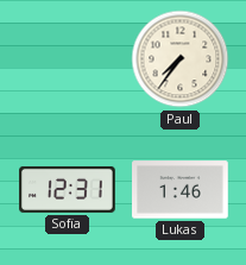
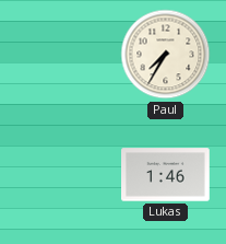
Paul: 7:36 -> 7:35
Sofia: 12:31 -> none
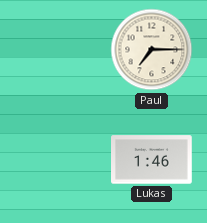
Paul: 7:35 -> 7:15
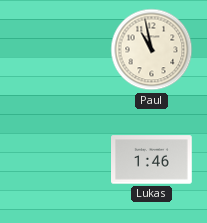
Paul: 7:15 -> 10:58
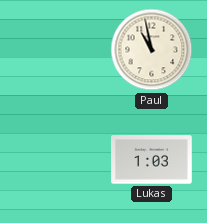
Lukas: 1:46 -> 1:03
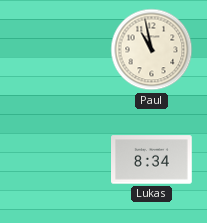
Lukas: 1:03 -> 8:34
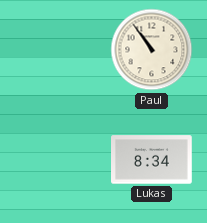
Paul: 10:58 -> 10:54
